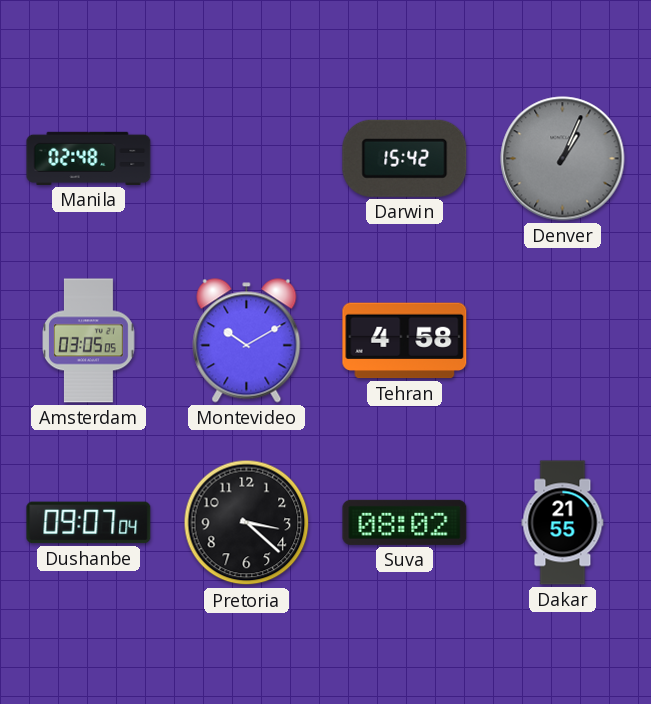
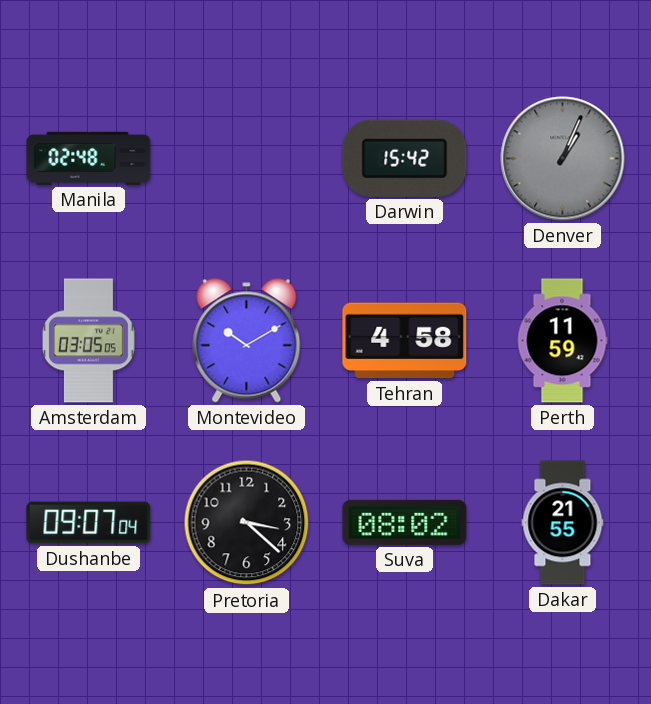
Perth: none -> 11:59
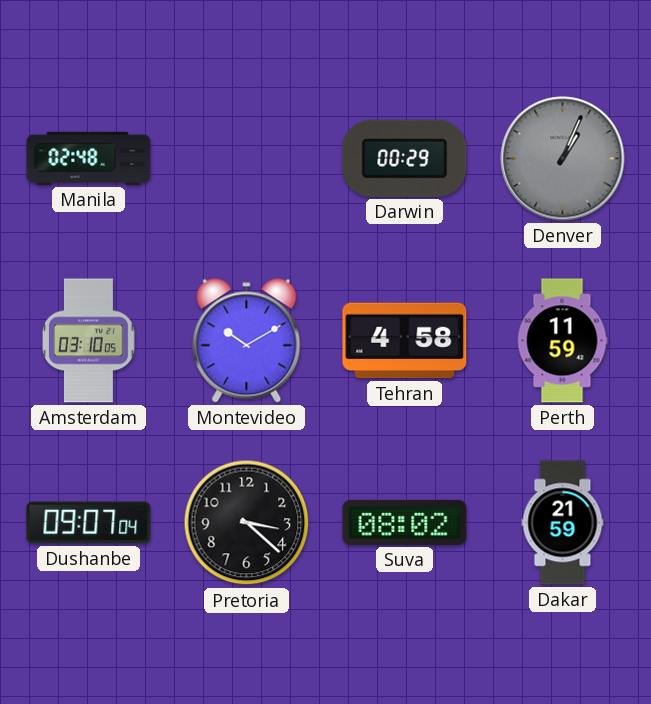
Darwin: 15:42 -> 00:29
Amsterdam: 03:05 -> 03:10
Dakar: 21:55 -> 21:59
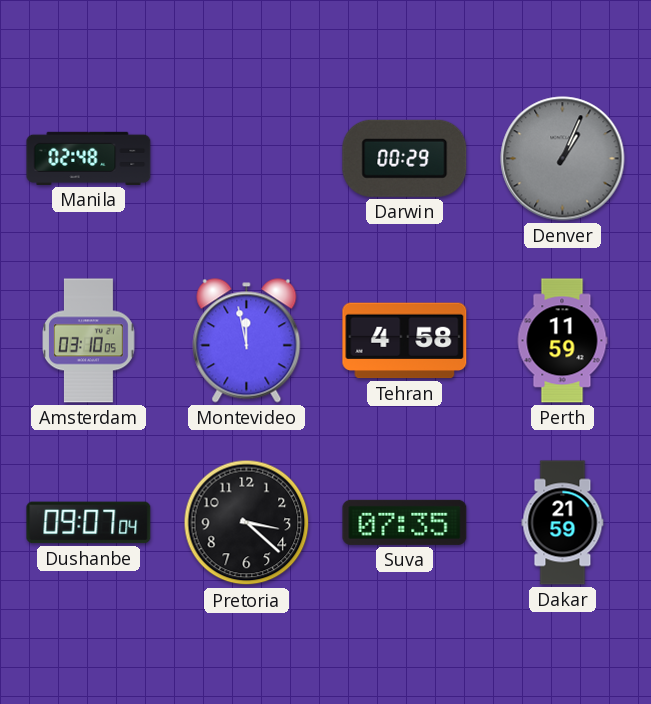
Montevideo: 10:10 -> 11:58
Suva: 08:02 -> 07:35
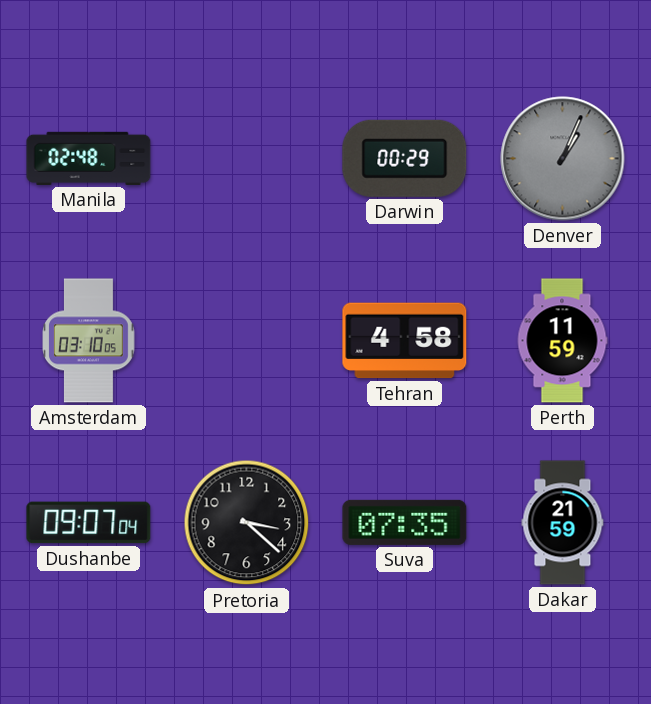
Montevideo: 11:58 -> none
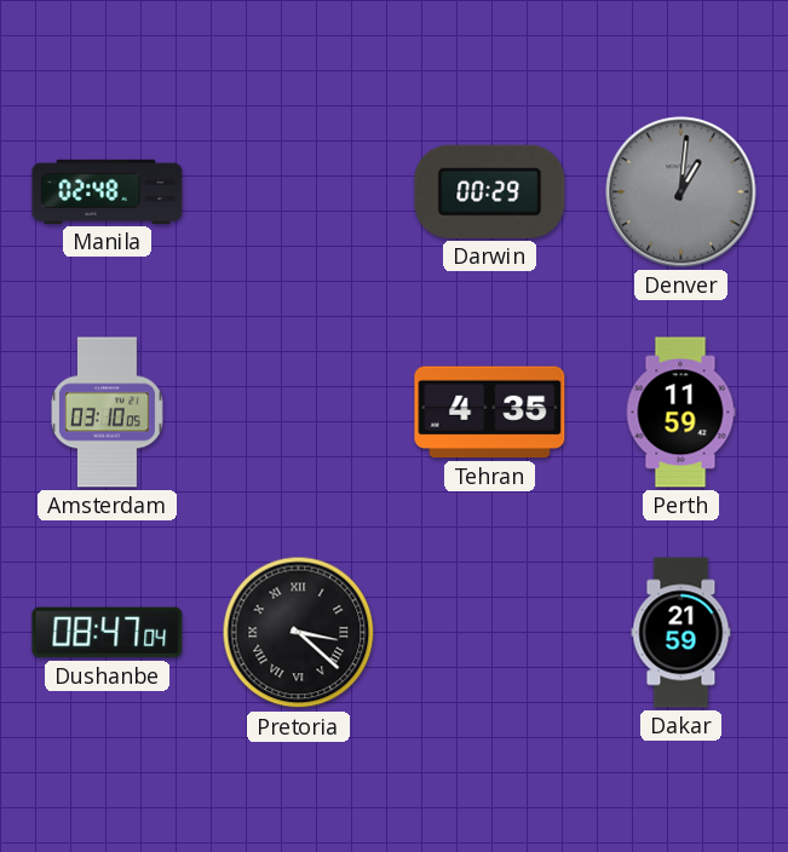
Denver: 1:04 -> 1:01
Tehran: 4:58 -> 4:35
Dushanbe: 09:07 -> 08:47
Pretoria numerals: Arabic -> Roman
Suva: 07:35 -> none
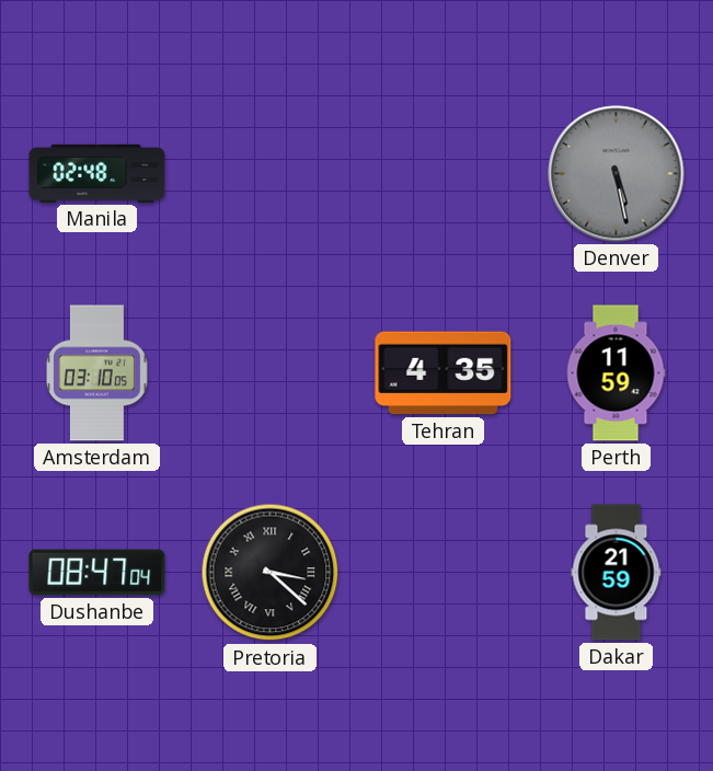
Darwin: 00:29 -> none
Denver: 1:01 -> 5:28
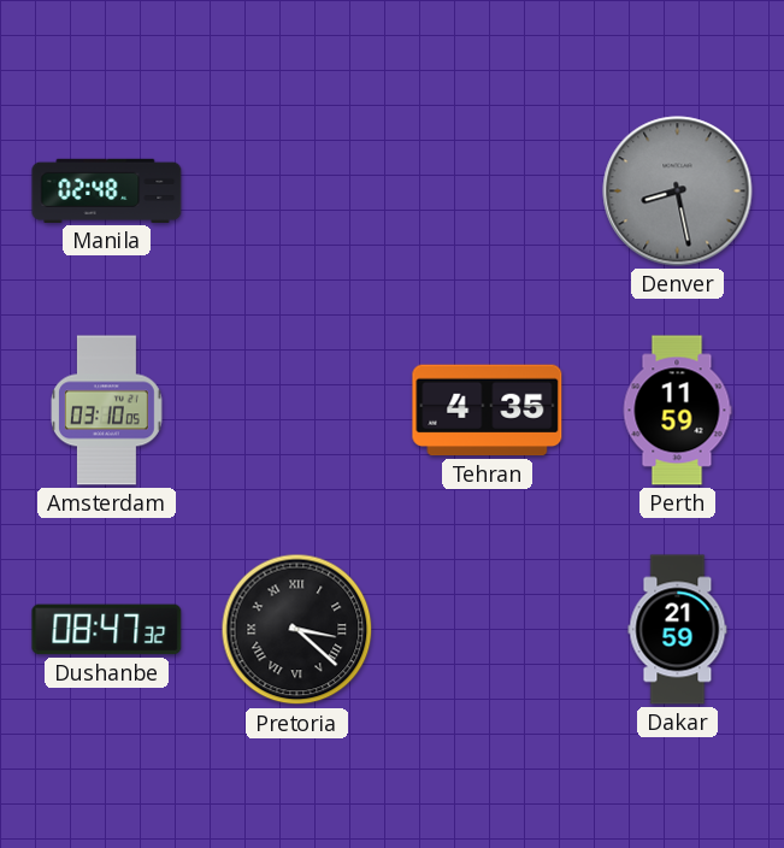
Denver: 5:28 -> 8:28
Dushanbe: 08:47:04 -> 08:47:32
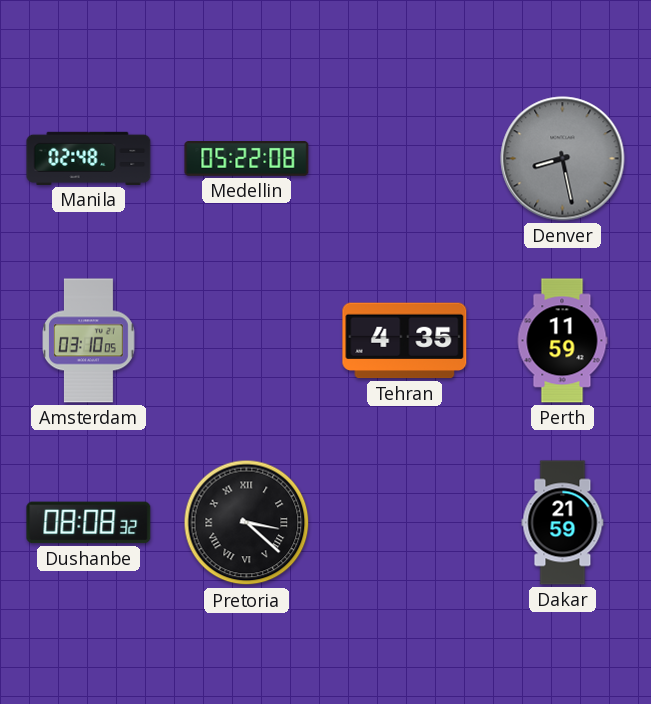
Medellin: none -> 05:22
Dushanbe: 08:47 -> 08:08
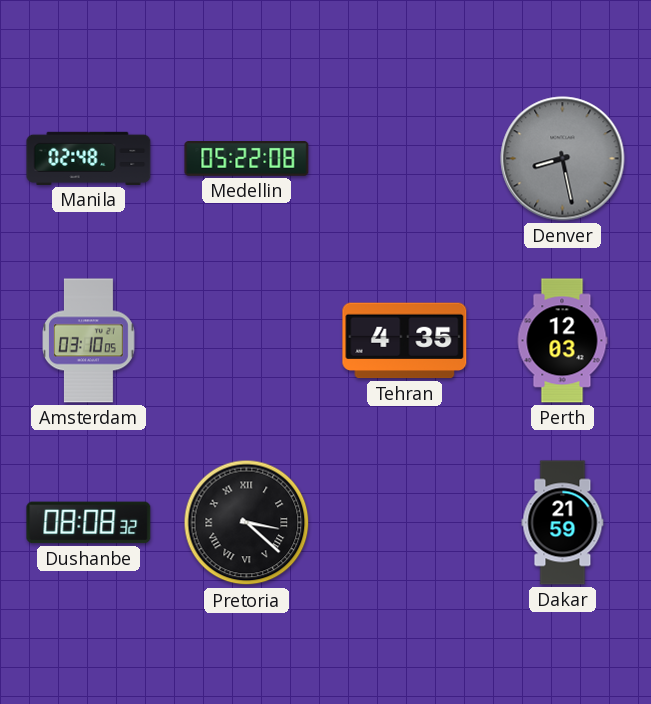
Perth: 11:59 -> 12:03
